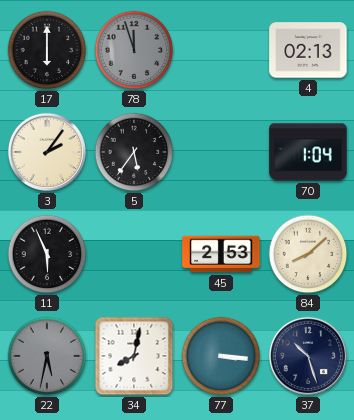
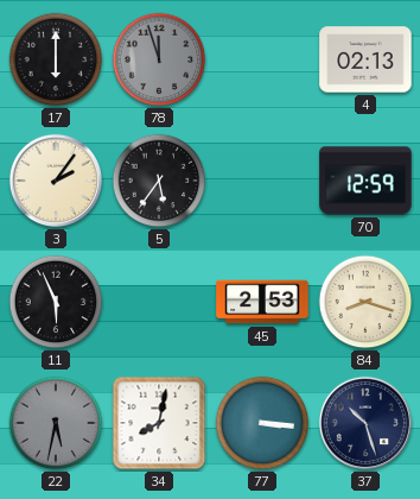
70: 1:04 -> 12:59
84: 8:08 -> 8:18
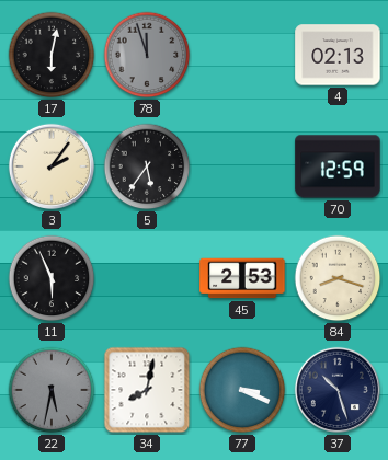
17: 6:00 -> 6:02
77: 3:16 -> 3:19
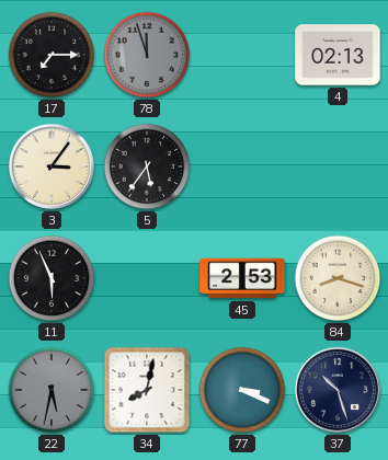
17: 6:02 -> 7:15
3: 2:06 -> 3:06
70: 12:59 -> none
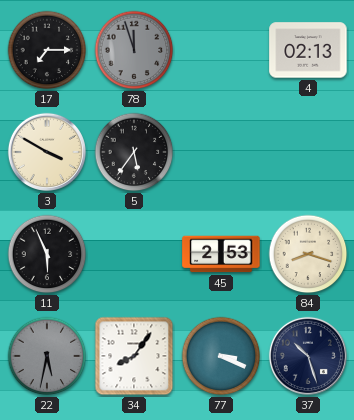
3: 3:06 -> 3:50
34: 8:02 -> 8:06
